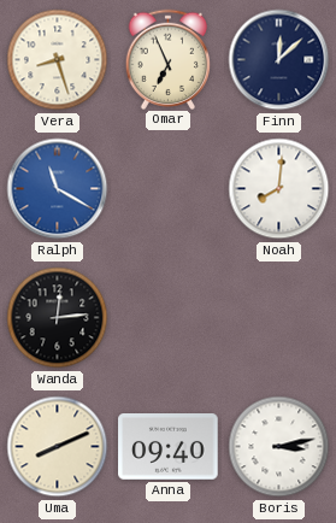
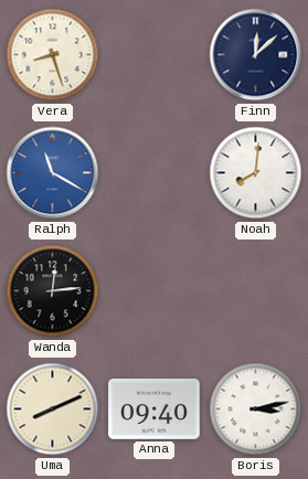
Omar: 6:56 -> none
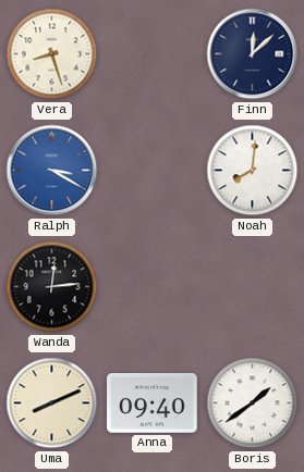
Ralph: 11:20 -> 3:20
Boris: 3:13 -> 1:39
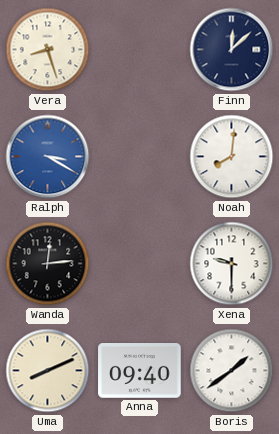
Xena: none -> 9:30
